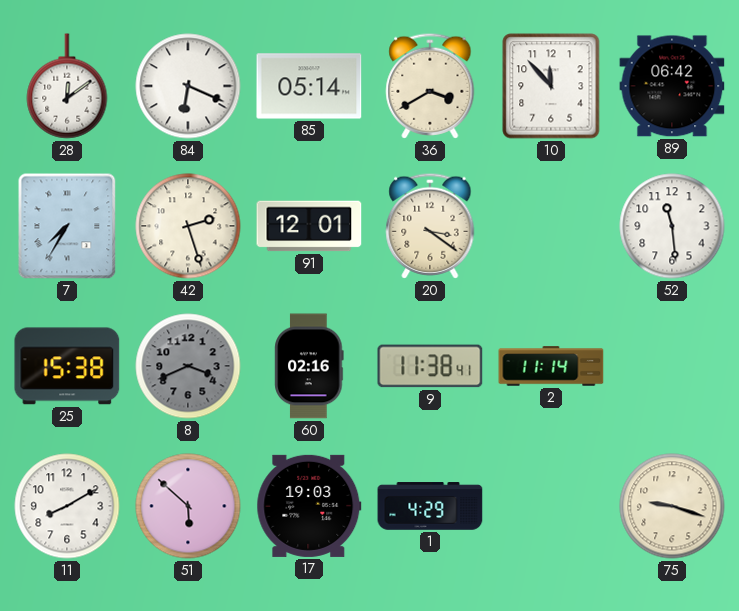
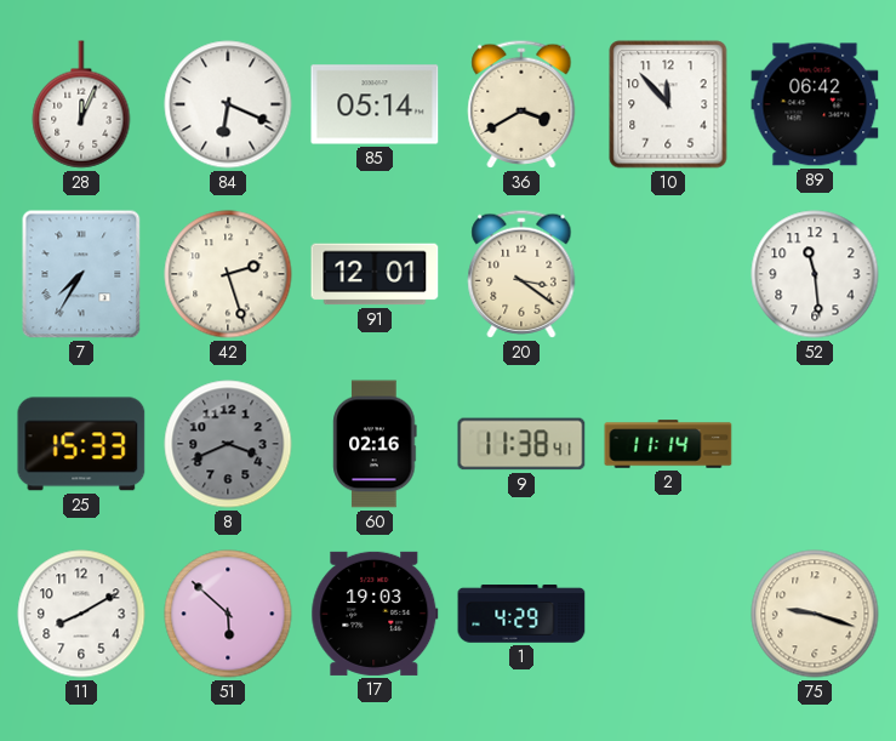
28: 12:09 -> 12:04
25: 15:38 -> 15:33
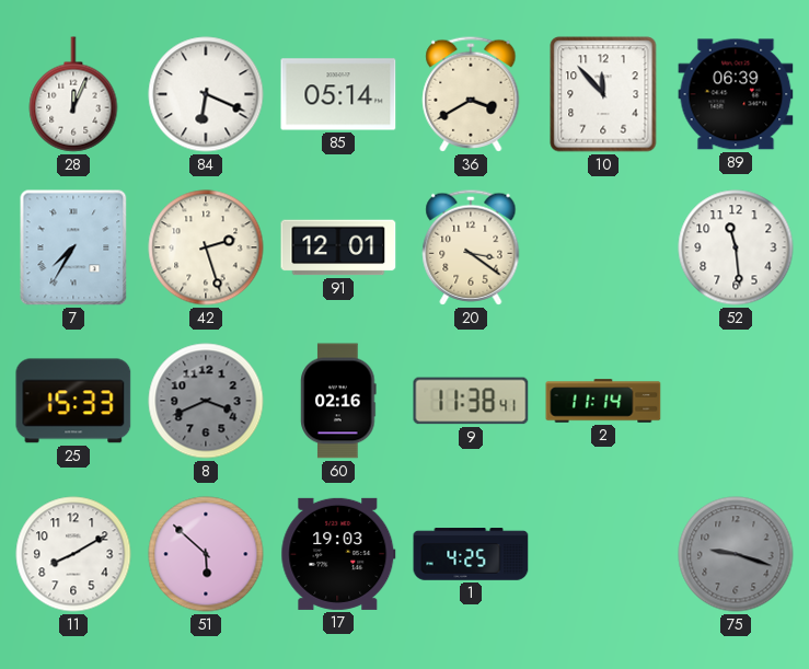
89: 06:42 -> 06:39
1: 4:29 -> 4:25
75 dial: cream -> grey
